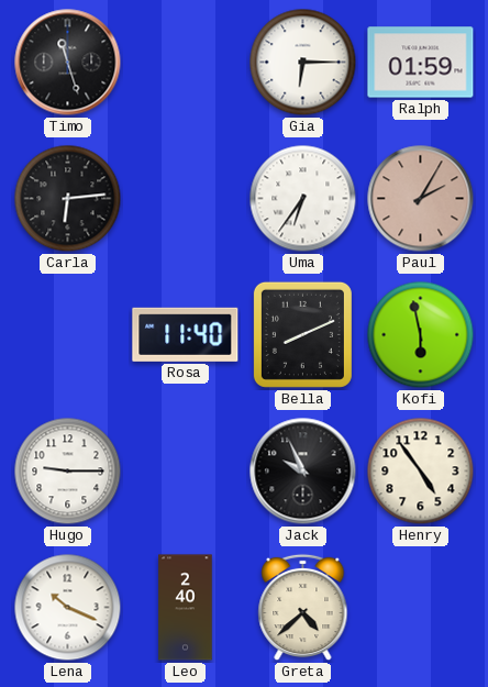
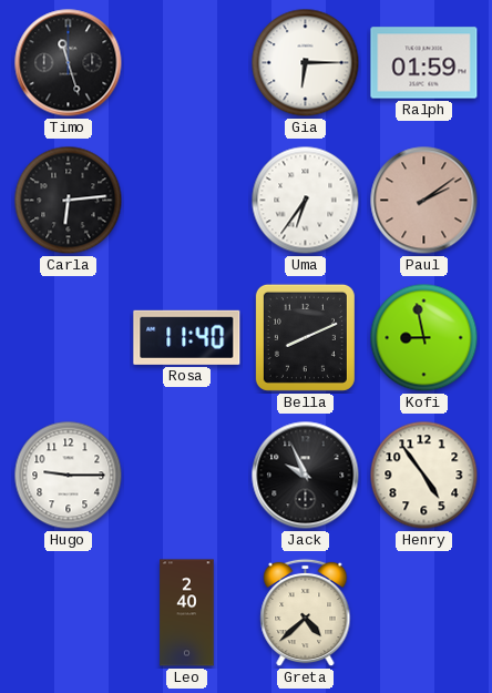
Paul: 2:05 -> 2:09
Kofi: 5:58 -> 8:58
Lena: 10:19 -> none
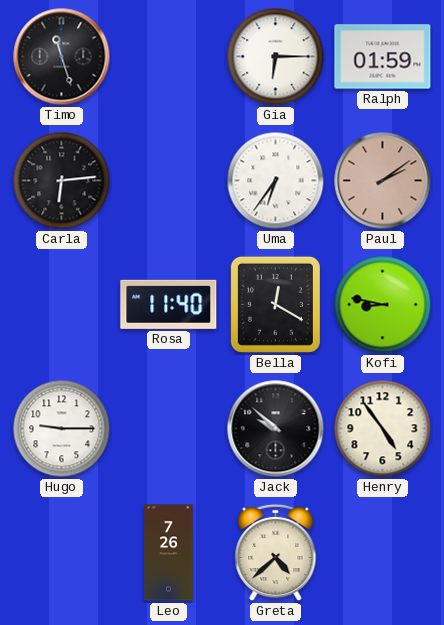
Bella: 8:11 -> 12:20
Kofi: 8:58 -> 8:47
Jack: 9:56 -> 9:52
Leo: 2:40 -> 7:26
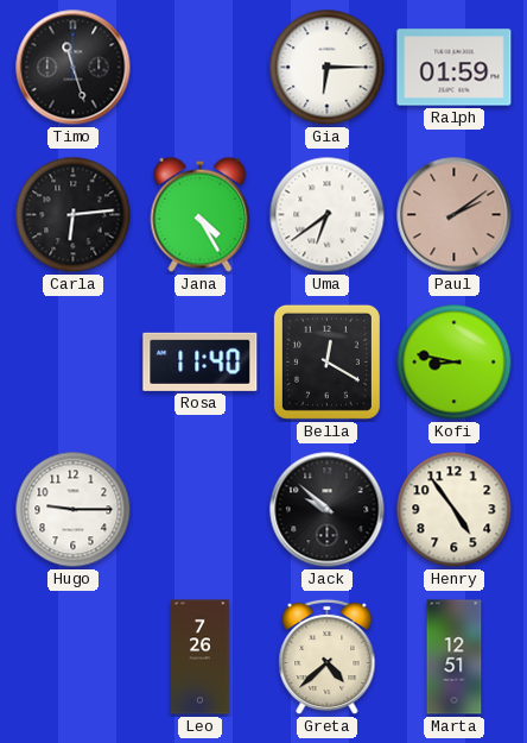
Jana: none -> 4:25
Uma: 6:36 -> 6:39
Marta: none -> 12:51
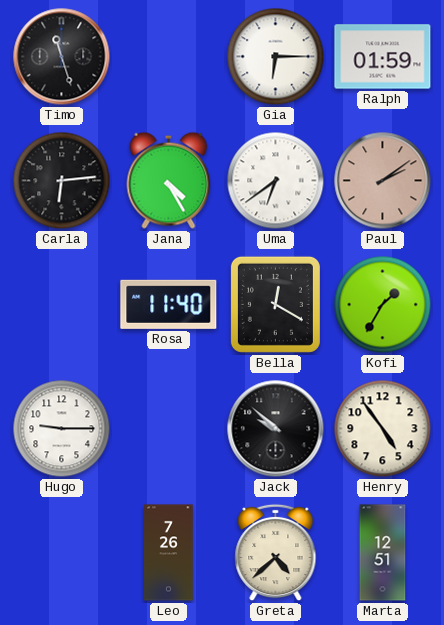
Kofi: 8:47 -> 1:35
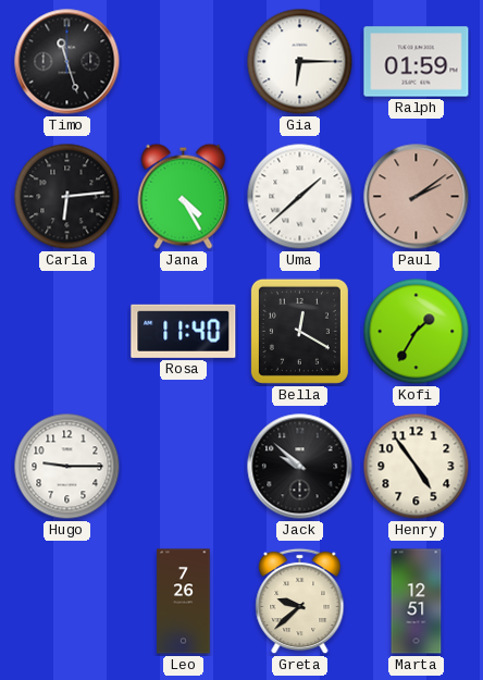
Uma: 6:39 -> 1:38
Greta: 4:38 -> 9:38
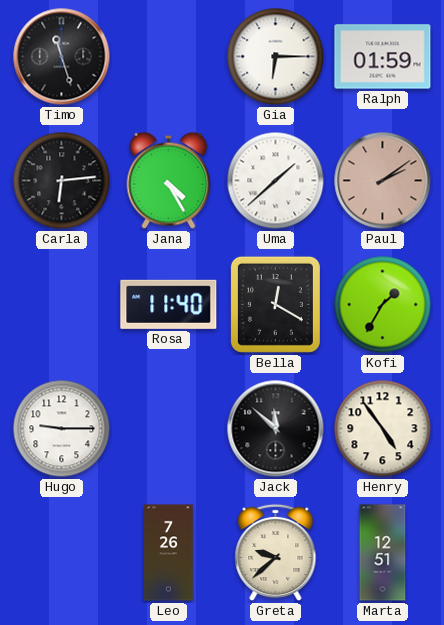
Jack: 9:52 -> 11:52
